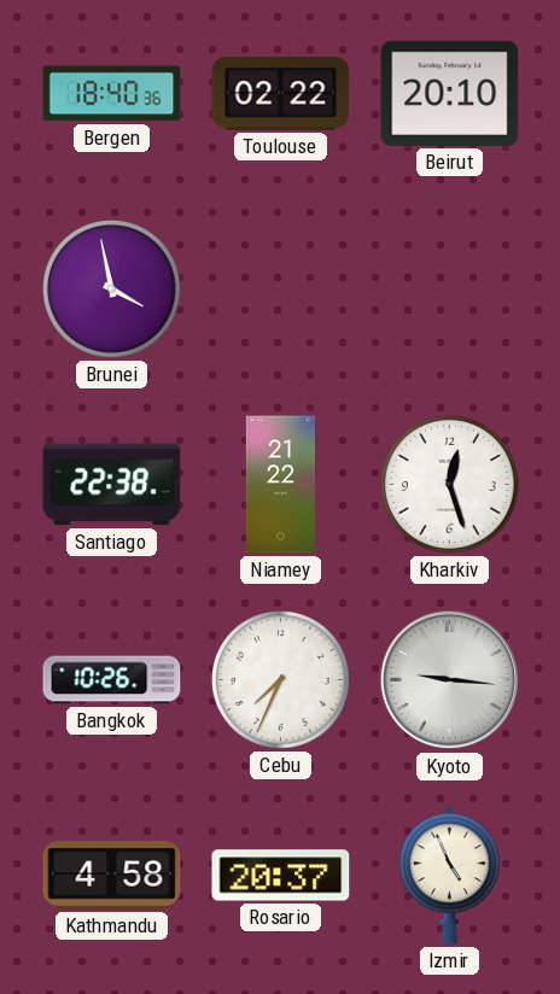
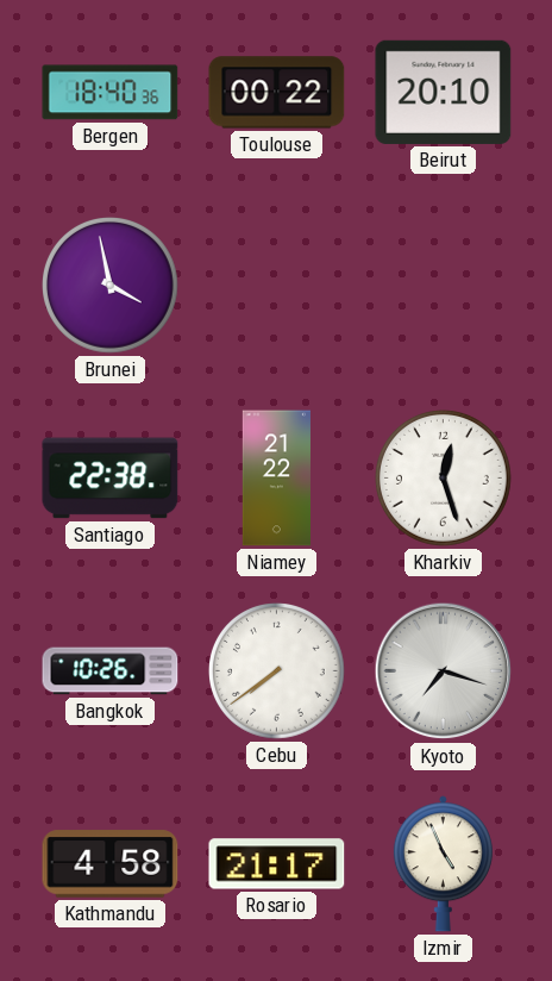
Toulouse: 02:22 -> 00:22
Cebu: 7:34 -> 7:39
Kyoto: 9:16 -> 7:18
Rosario: 20:37 -> 21:17
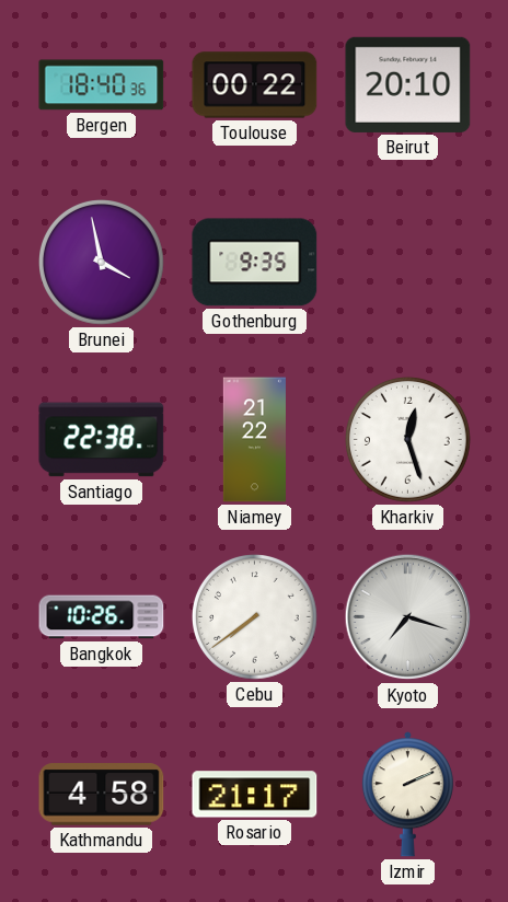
Gothenburg: none -> 9:35
Izmir: 4:56 -> 2:11
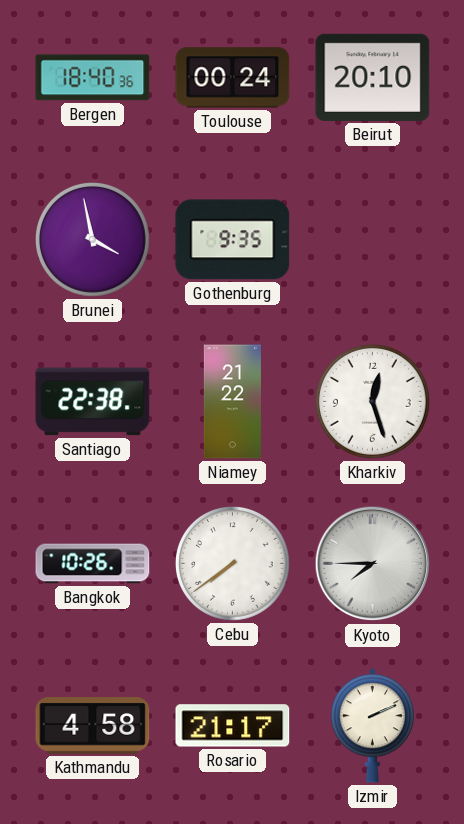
Toulouse: 00:22 -> 00:24
Kyoto: 7:18 -> 7:45
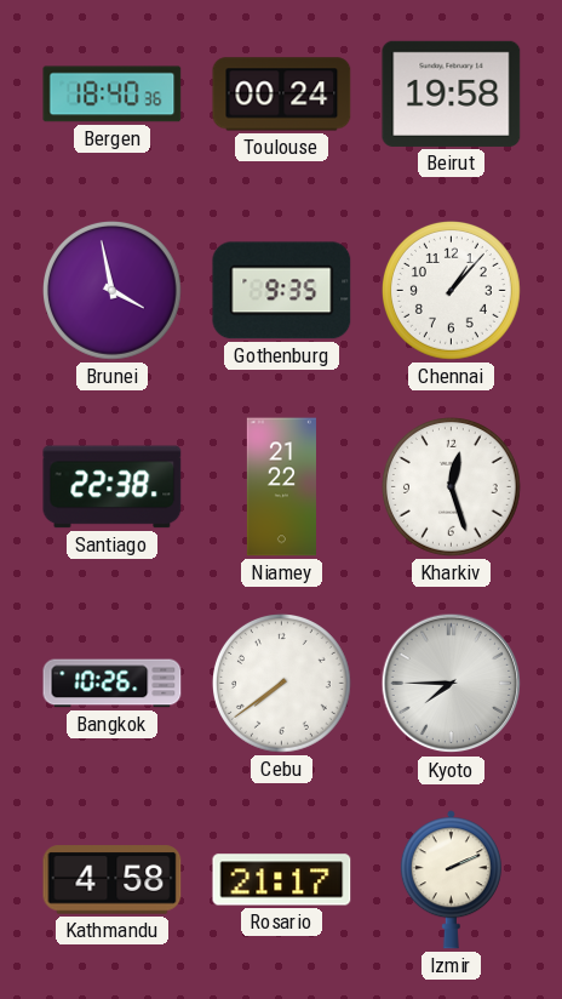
Beirut: 20:10 -> 19:58
Chennai: none -> 1:07
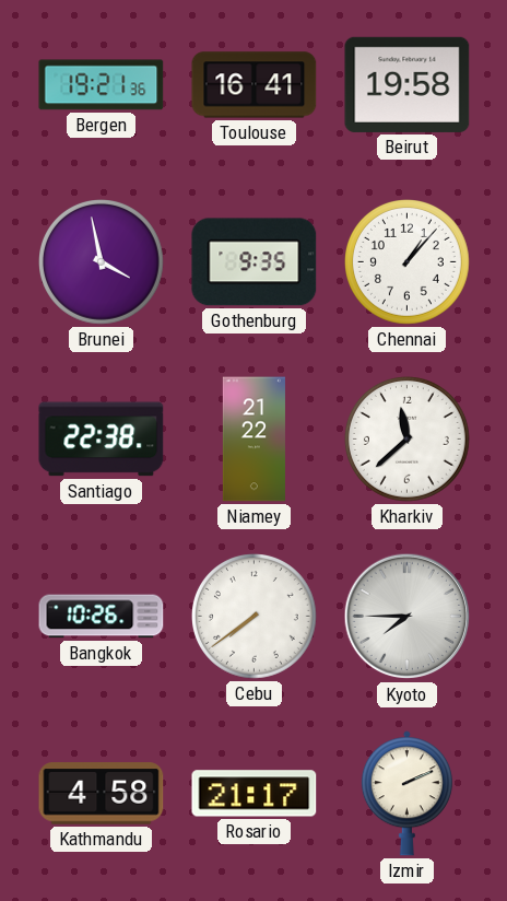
Bergen: 18:40 -> 19:21
Toulouse: 00:24 -> 16:41
Kharkiv: 12:27 -> 11:38
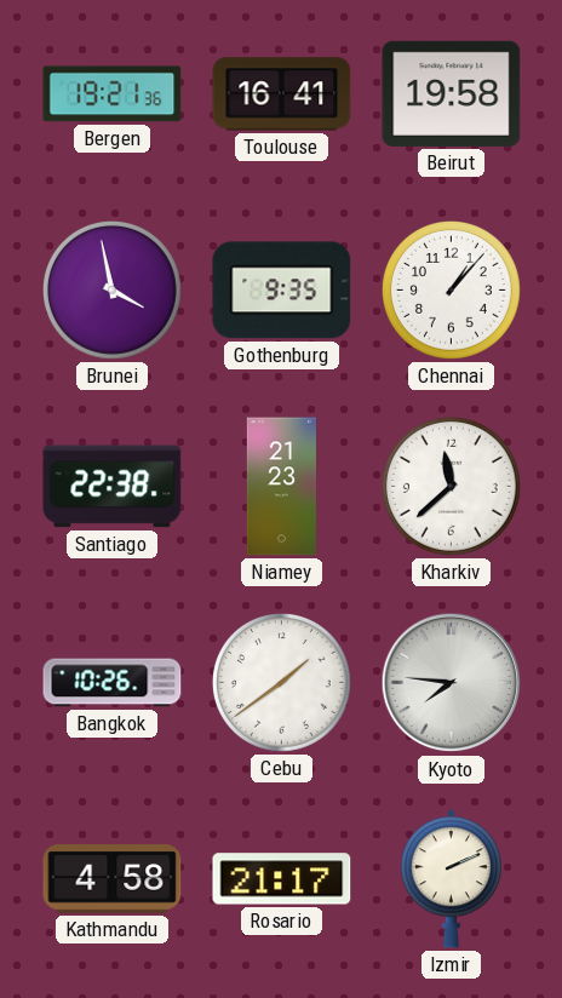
Niamey: 21:22 -> 21:23
Cebu: 7:39 -> 1:39
Kyoto: 7:45 -> 7:46
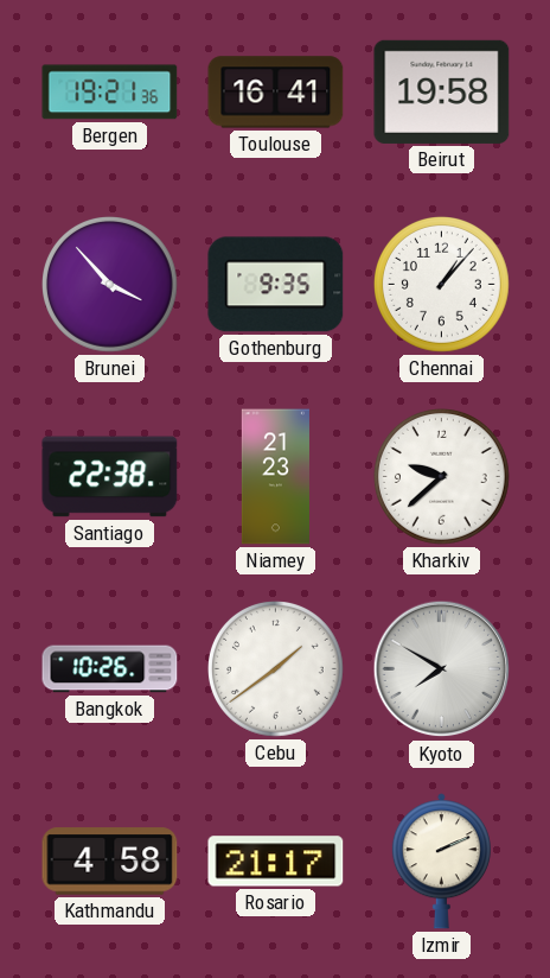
Brunei: 3:58 -> 3:53
Kharkiv: 11:38 -> 9:38
Kyoto: 7:46 -> 7:50
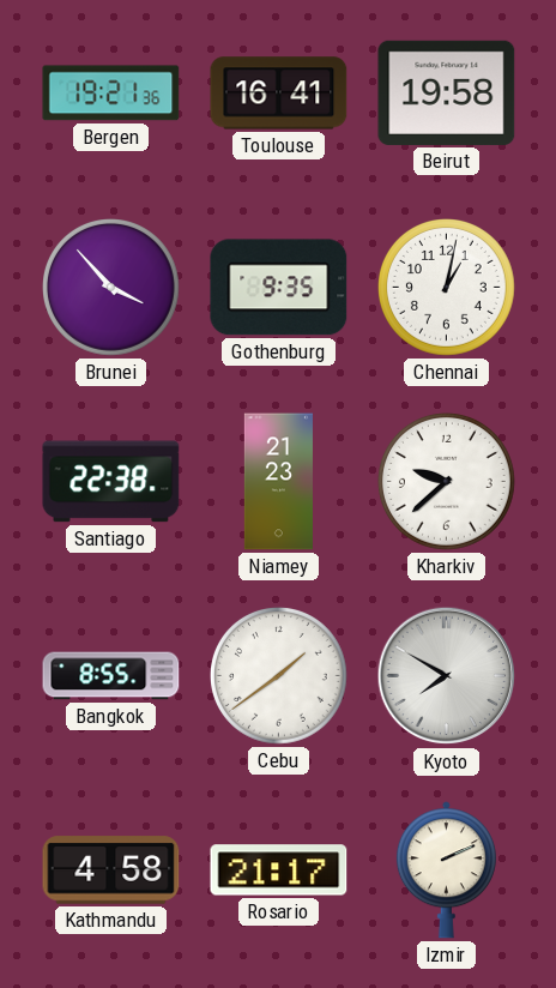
Chennai: 1:07 -> 1:02
Bangkok: 10:26 -> 8:55
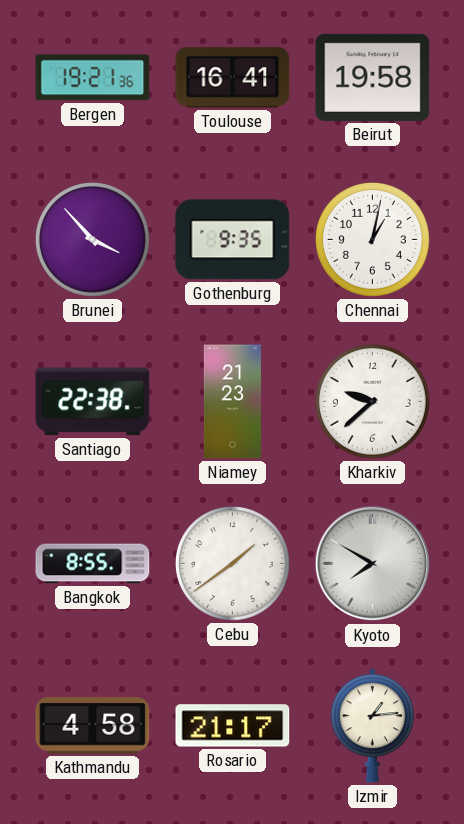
Izmir: 2:11 -> 1:14
